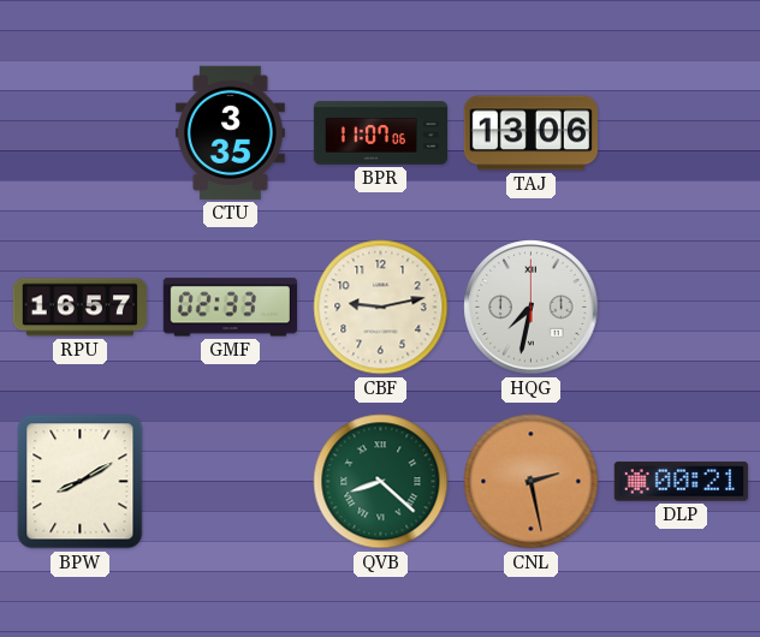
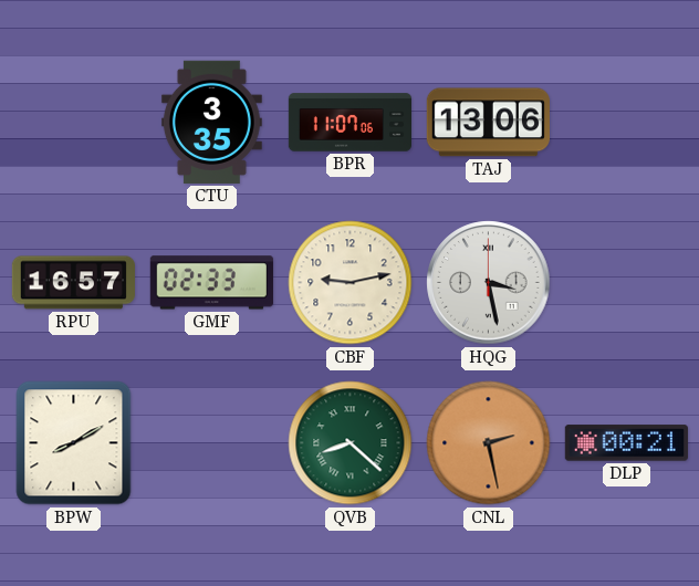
HQG: 7:32 -> 3:28
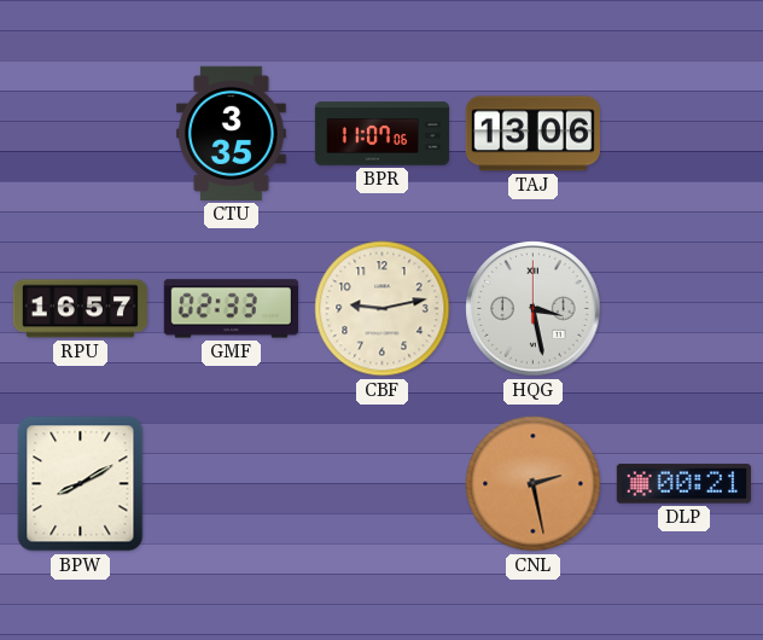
QVB: 8:22 -> none
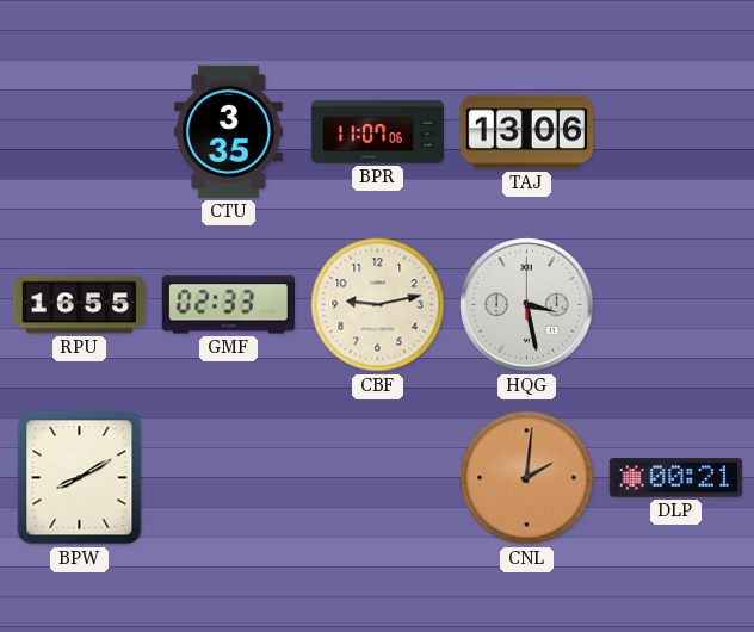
RPU: 16:57 -> 16:55
CNL: 2:28 -> 2:01
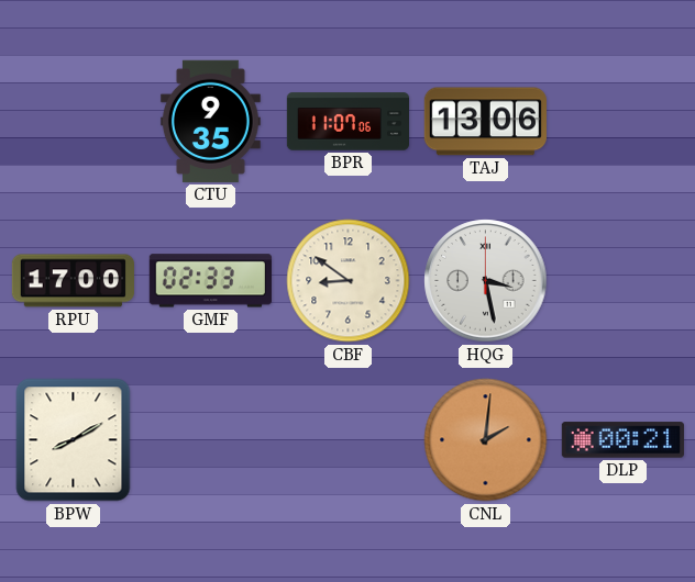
CTU: 3:35 -> 9:35
RPU: 16:55 -> 17:00
CBF: 9:13 -> 8:51
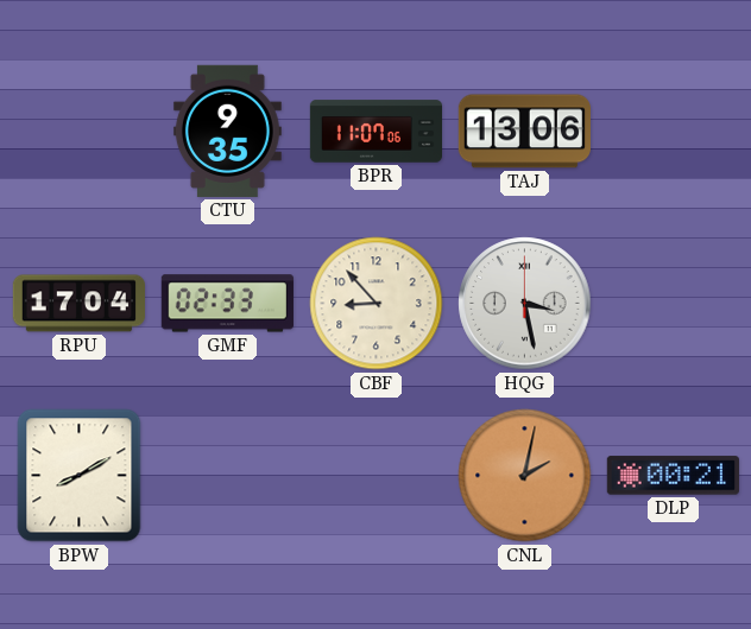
RPU: 17:00 -> 17:04
CBF: 8:51 -> 8:53
CNL: 2:01 -> 2:02
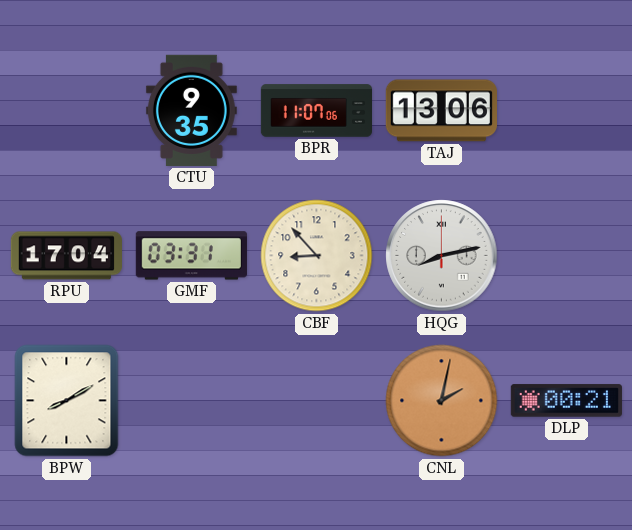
GMF: 02:33 -> 03:31
HQG: 3:28 -> 8:13
